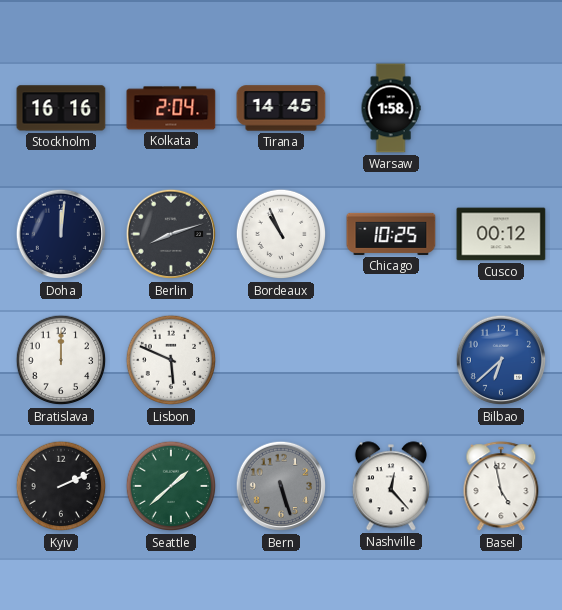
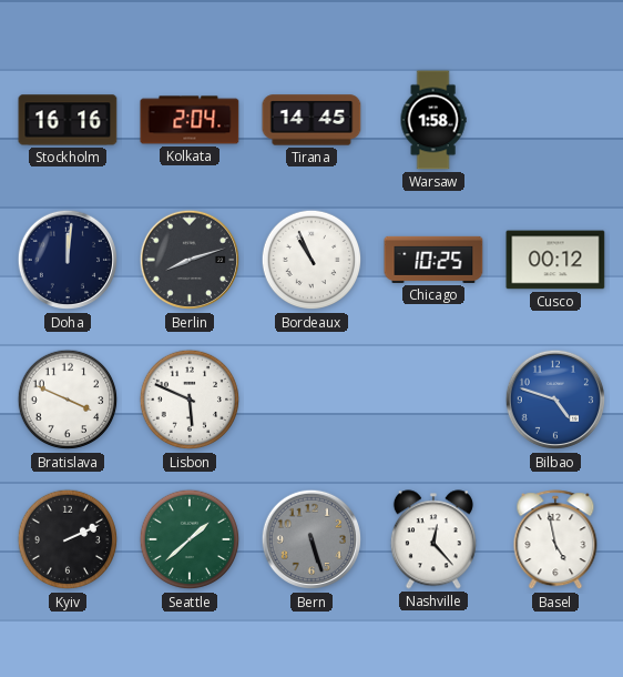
Bratislava: 12:00 -> 3:49
Bilbao: 6:38 -> 4:48
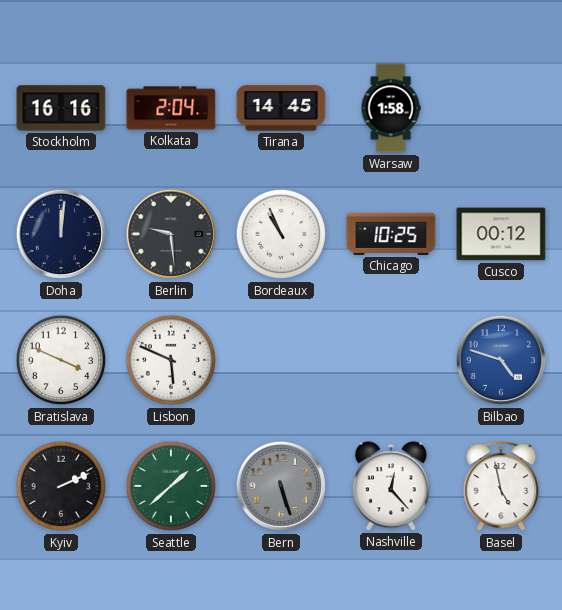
Berlin: 8:12 -> 9:29
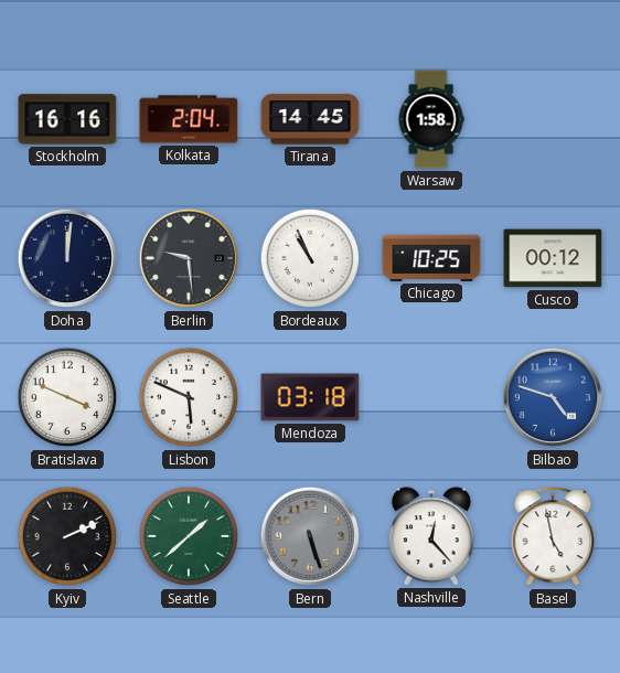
Mendoza: none -> 03:18
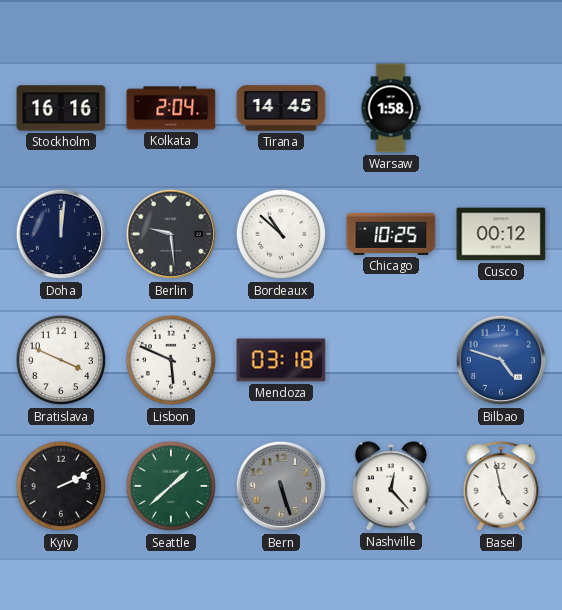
Bordeaux: 10:56 -> 10:52
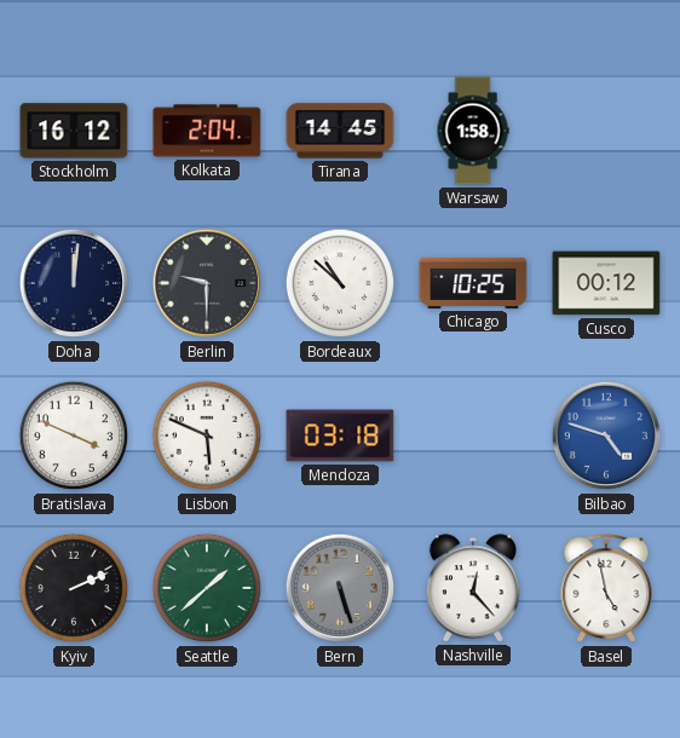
Stockholm: 16:16 -> 16:12
Berlin: 9:29 -> 9:30
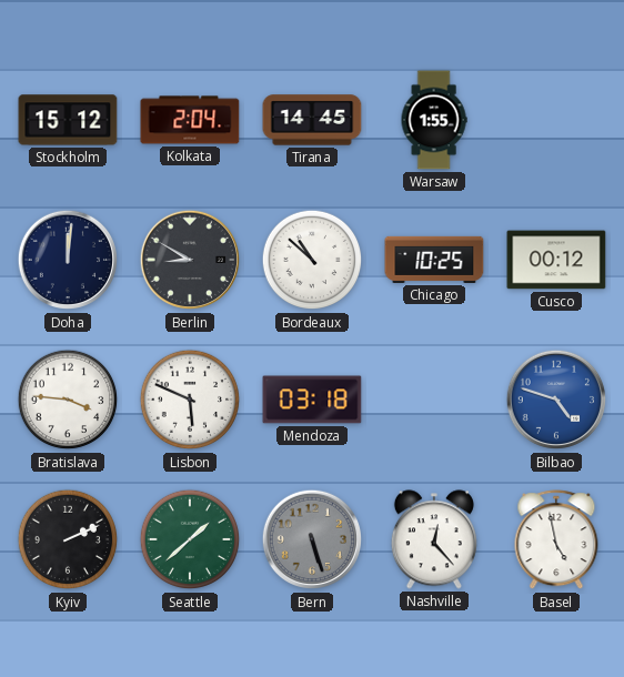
Stockholm: 16:12 -> 15:12
Warsaw: 1:58 -> 1:55
Berlin: 9:30 -> 8:50
Bratislava: 3:49 -> 3:46
